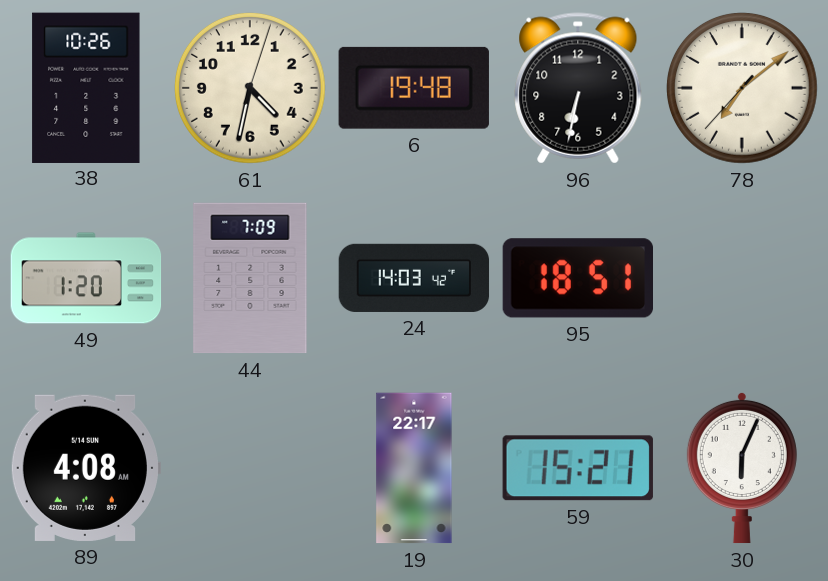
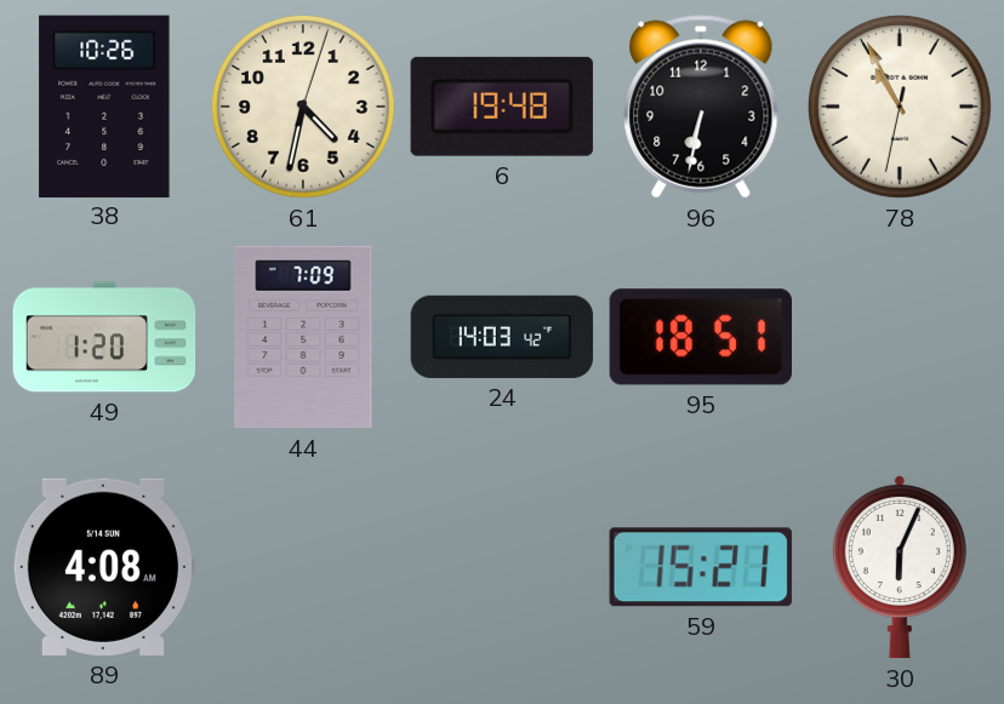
78: 7:08 -> 10:55
19: 22:17 -> none
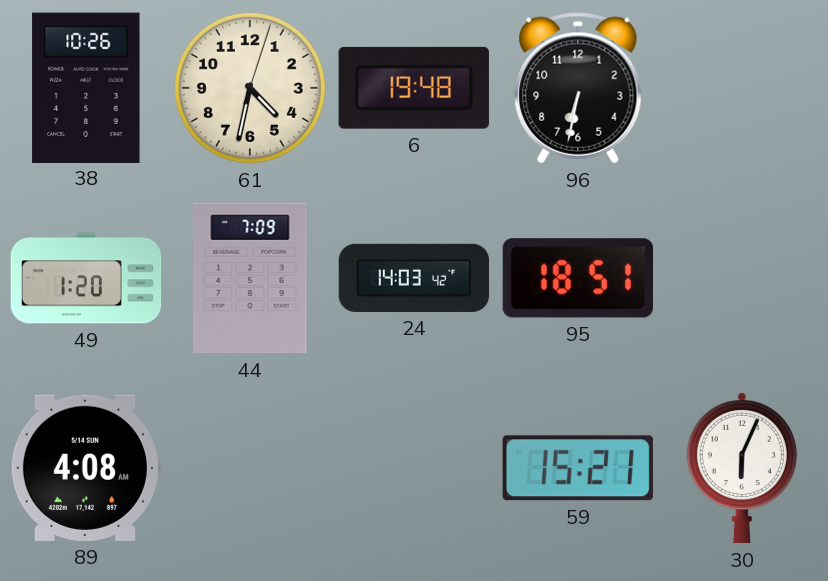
78: 10:55 -> none
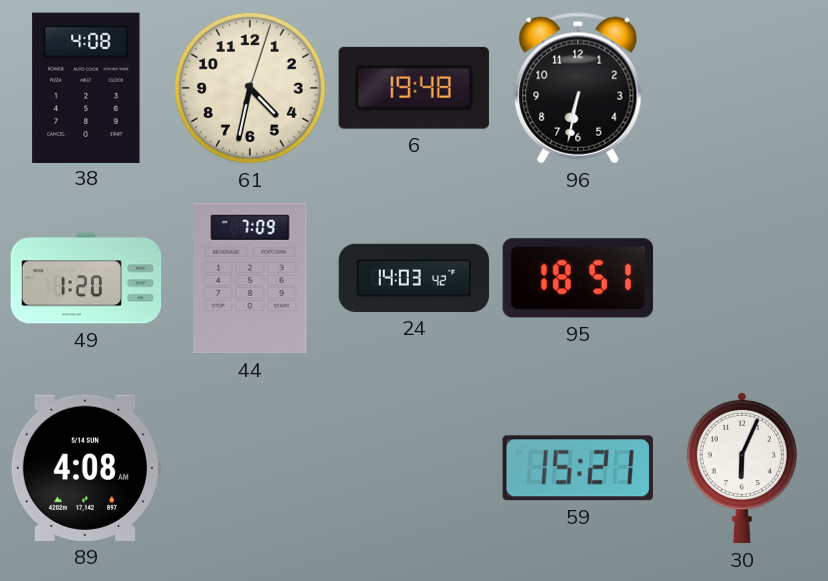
38: 10:26 -> 4:08
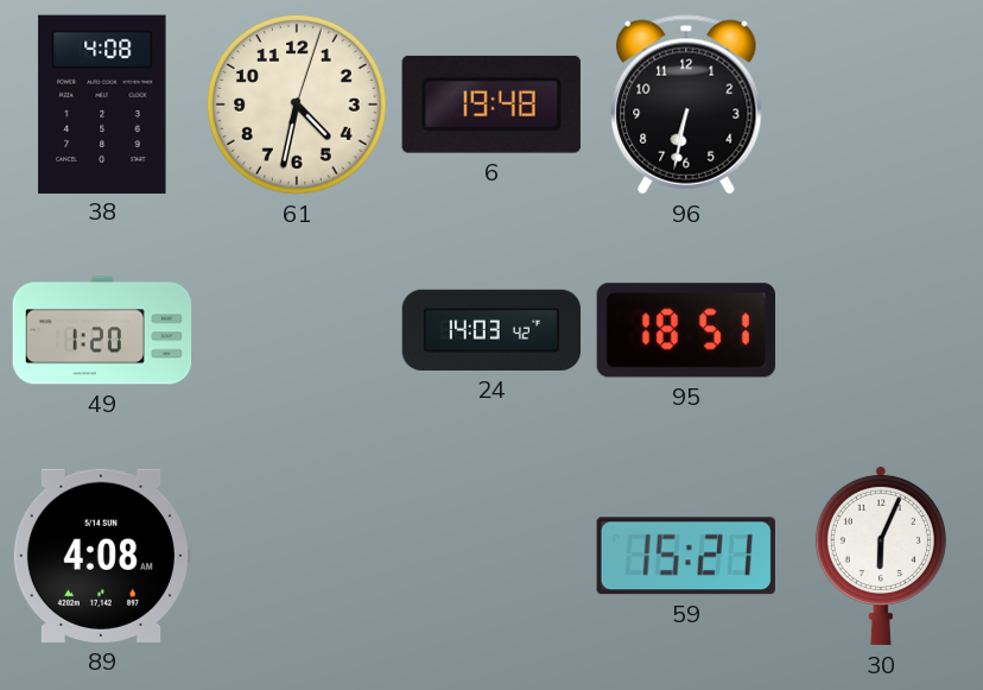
44: 7:09 -> none
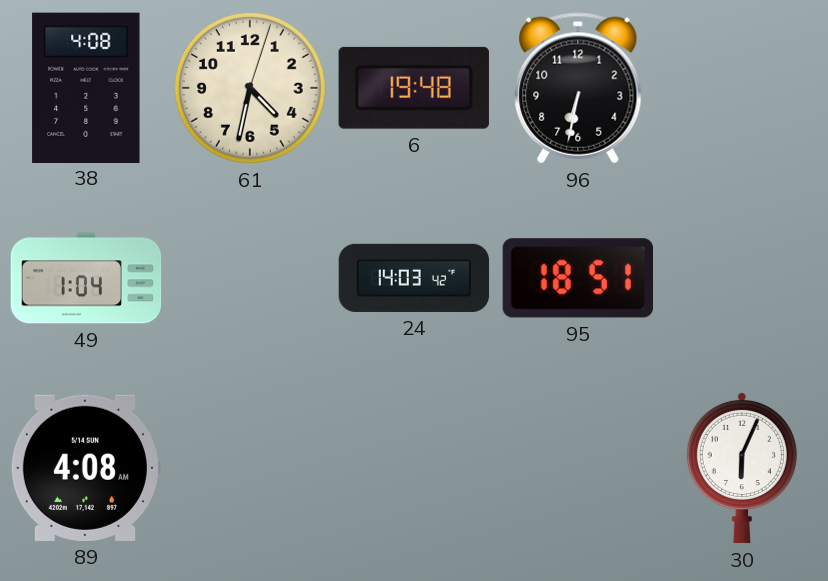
49: 1:20 -> 1:04
59: 15:21 -> none
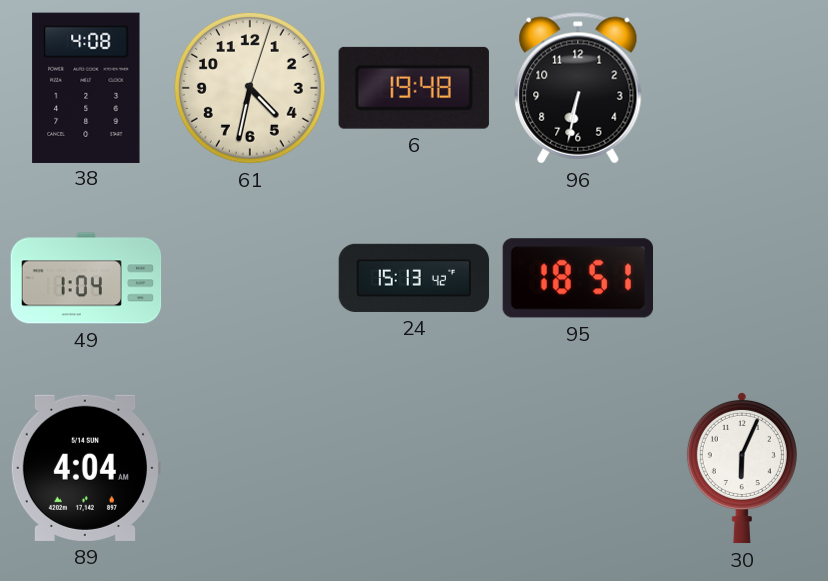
24: 14:03 -> 15:13
89: 4:08 -> 4:04
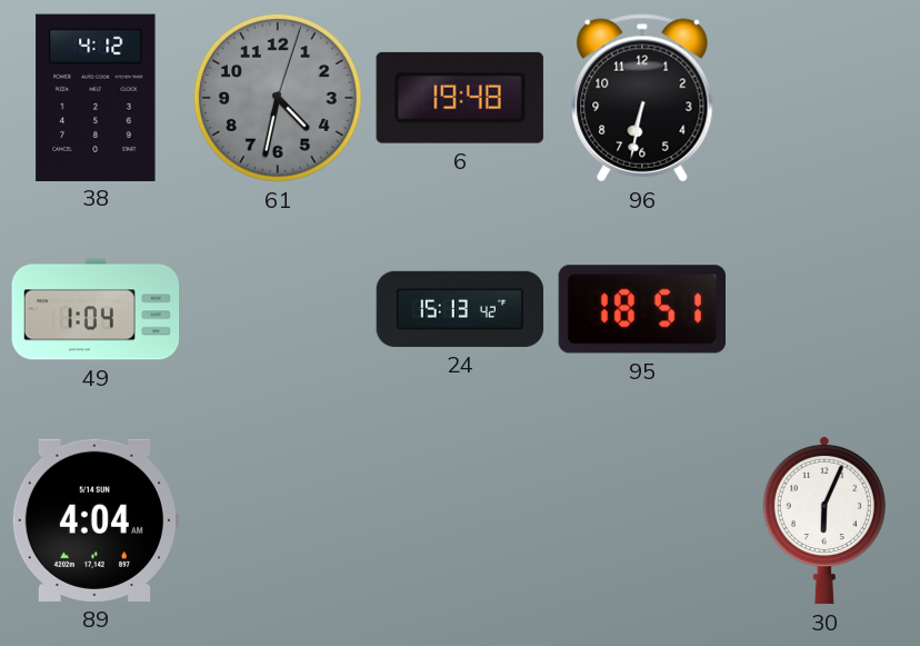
38: 4:08 -> 4:12
61 dial: cream -> grey
